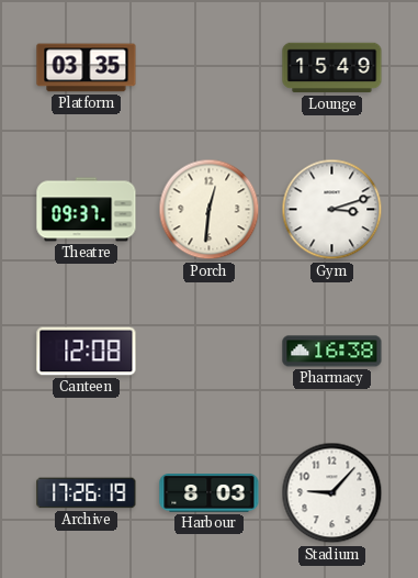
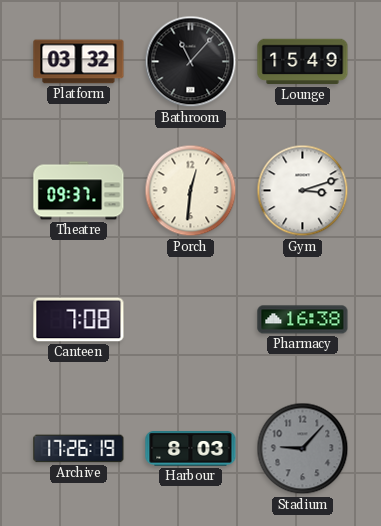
Platform: 03:35 -> 03:32
Bathroom: none -> 11:07
Canteen: 12:08 -> 7:08
Stadium dial: white -> grey
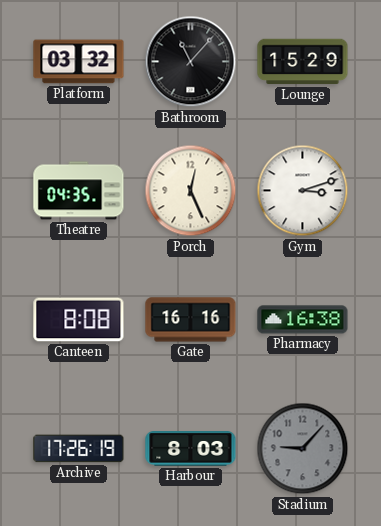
Lounge: 15:49 -> 15:29
Theatre: 09:37 -> 04:35
Porch: 12:31 -> 12:26
Canteen: 7:08 -> 8:08
Gate: none -> 16:16
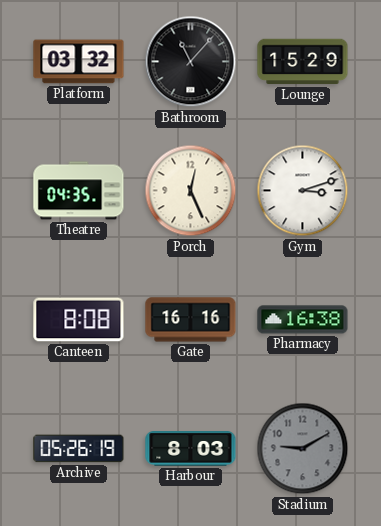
Archive: 17:26 -> 05:26
Stadium: 9:07 -> 9:10
